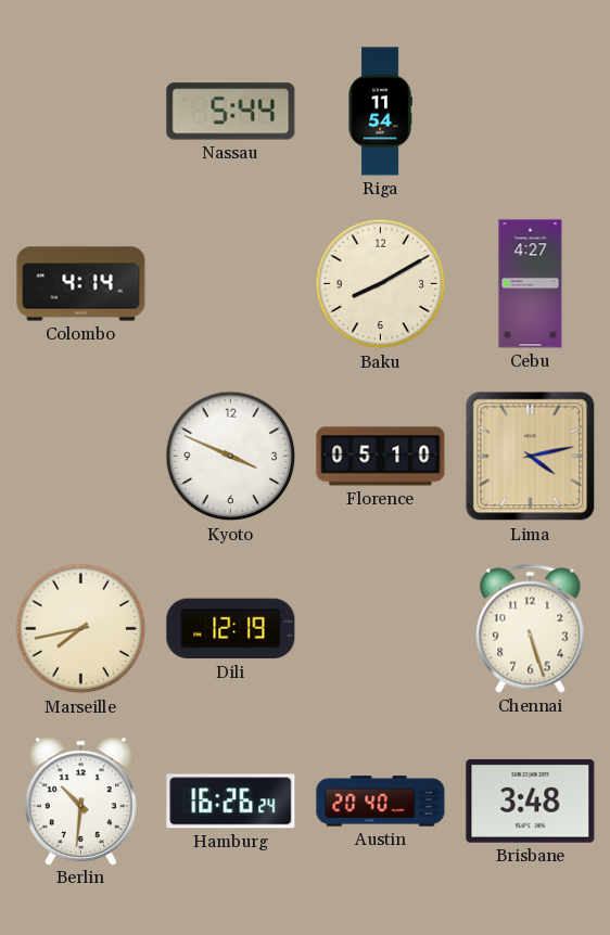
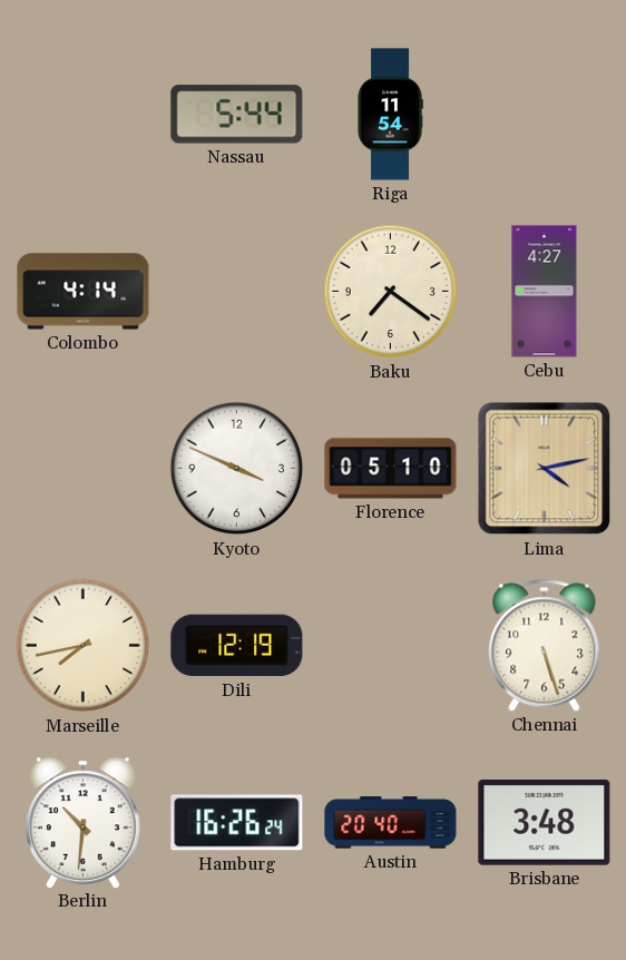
Baku: 8:10 -> 7:21
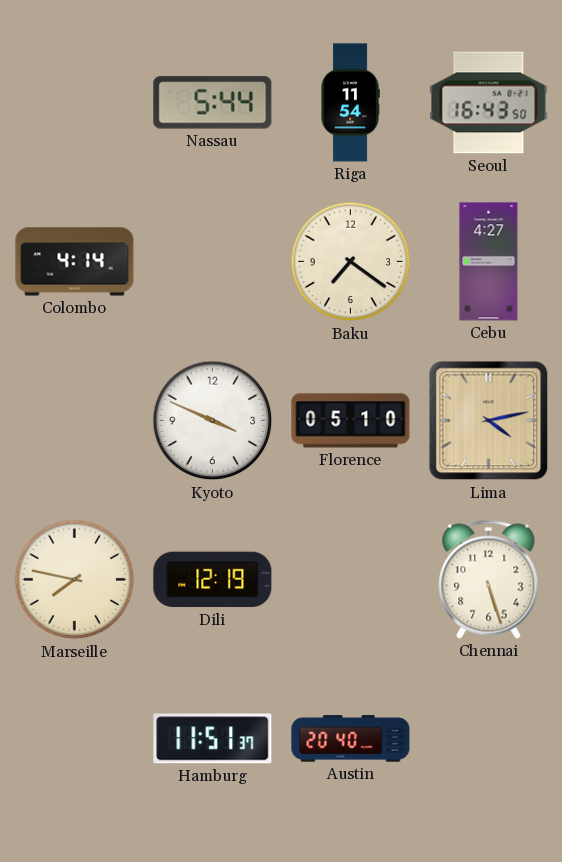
Seoul: none -> 16:43
Marseille: 7:43 -> 7:47
Berlin: 10:31 -> none
Hamburg: 16:26 -> 11:51
Brisbane: 3:48 -> none
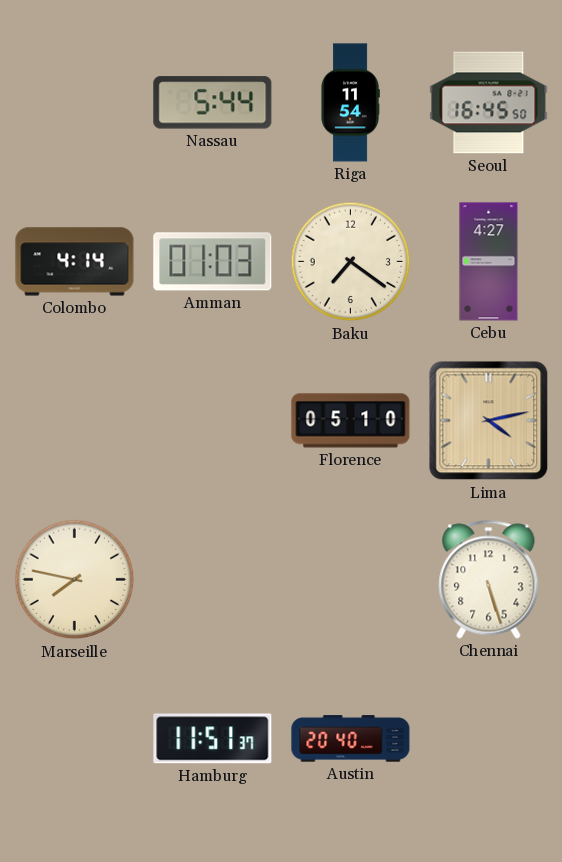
Seoul: 16:43 -> 16:45
Amman: none -> 01:03
Kyoto: 3:49 -> none
Dili: 12:19 -> none
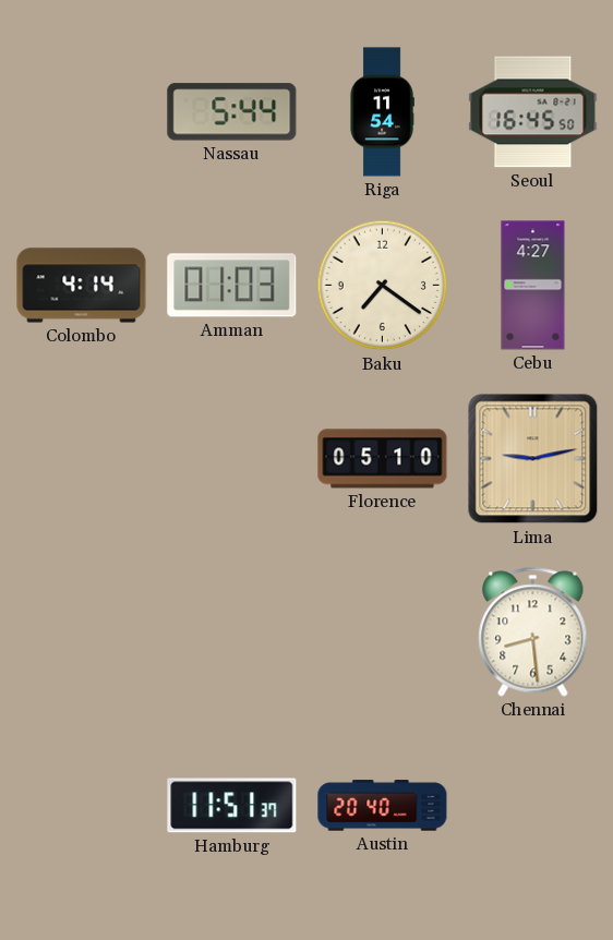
Lima: 4:13 -> 9:13
Marseille: 7:47 -> none
Chennai: 5:27 -> 8:29
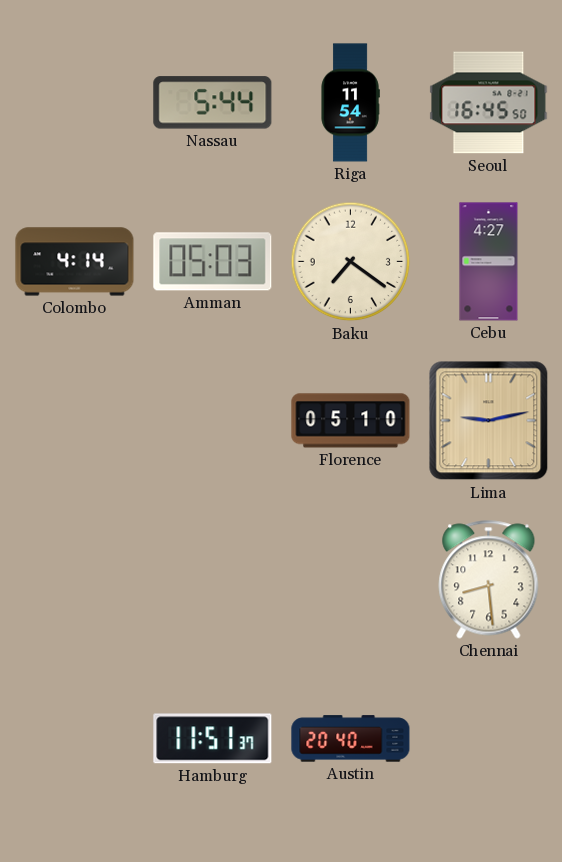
Amman: 01:03 -> 05:03
